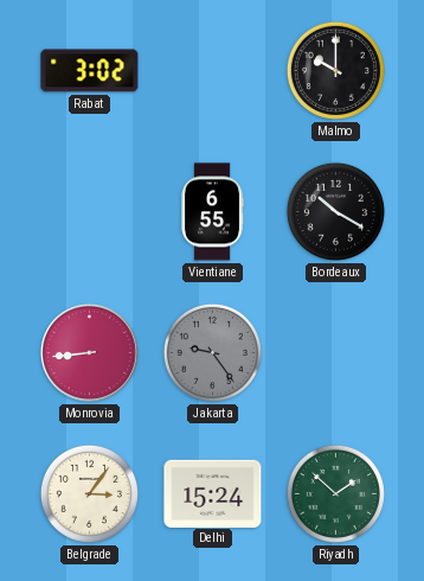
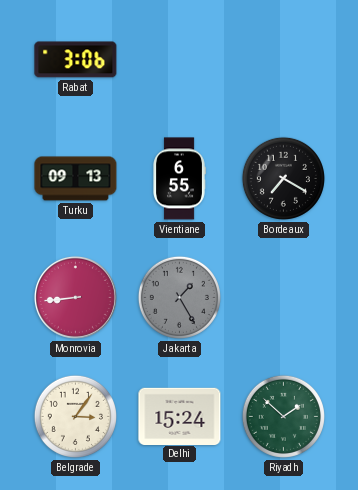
Rabat: 3:02 -> 3:06
Malmo: 10:00 -> none
Turku: none -> 09:13
Bordeaux: 10:20 -> 7:20
Jakarta: 9:24 -> 1:25
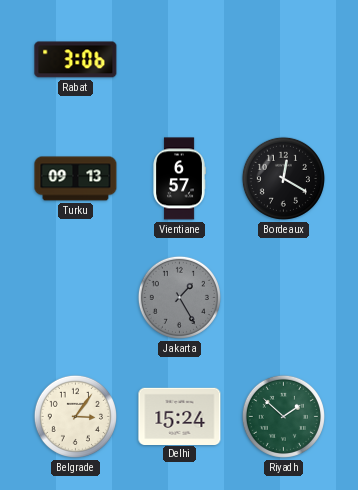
Vientiane: 6:55 -> 6:57
Bordeaux: 7:20 -> 12:20
Monrovia: 8:44 -> none
